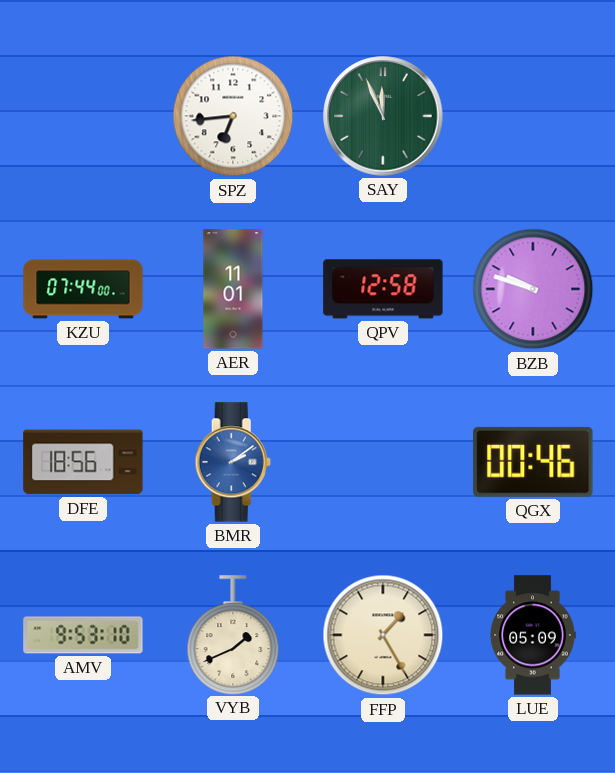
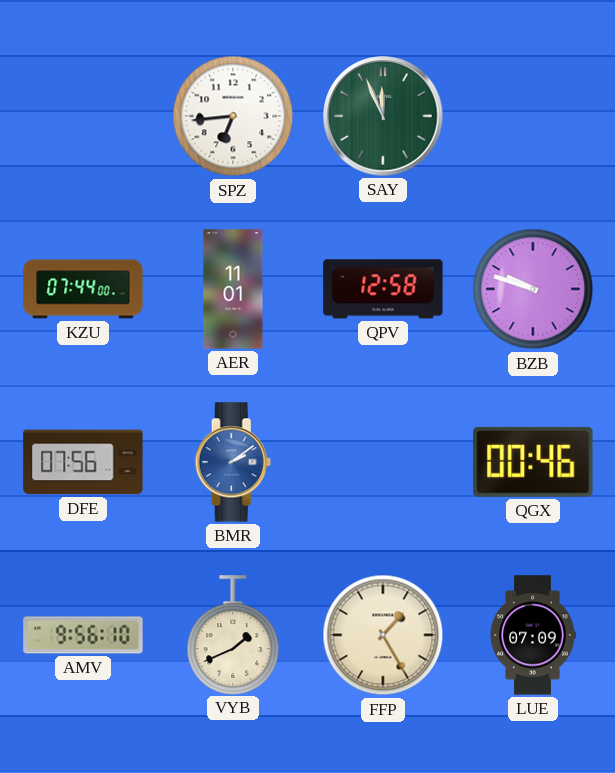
DFE: 18:56 -> 07:56
AMV: 9:53 -> 9:56
LUE: 05:09 -> 07:09
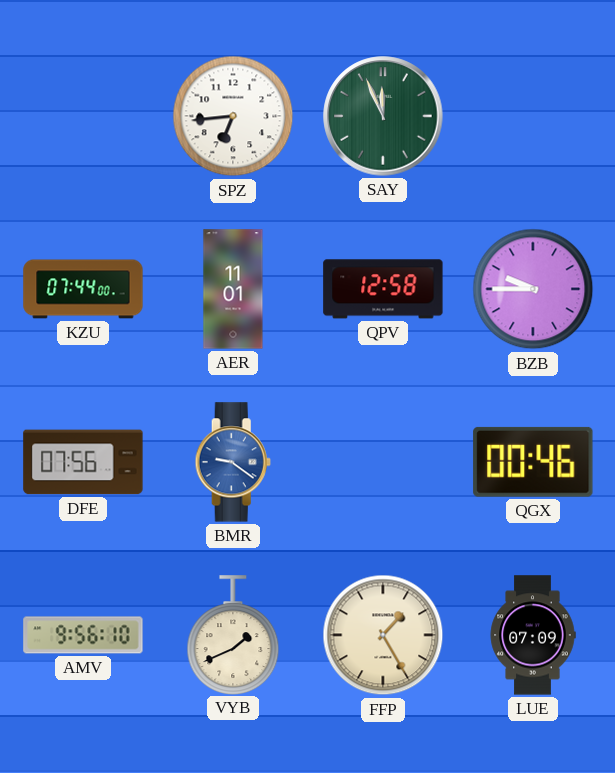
BZB: 9:48 -> 9:45
BMR: 2:09 -> 9:21
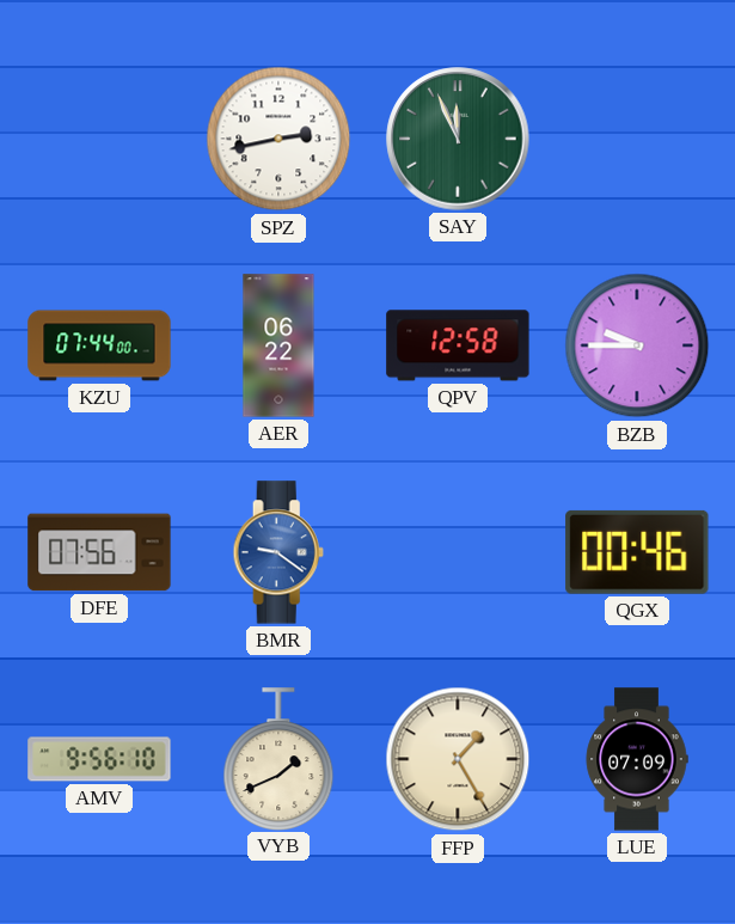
SPZ: 6:44 -> 2:43
AER: 11:01 -> 06:22
